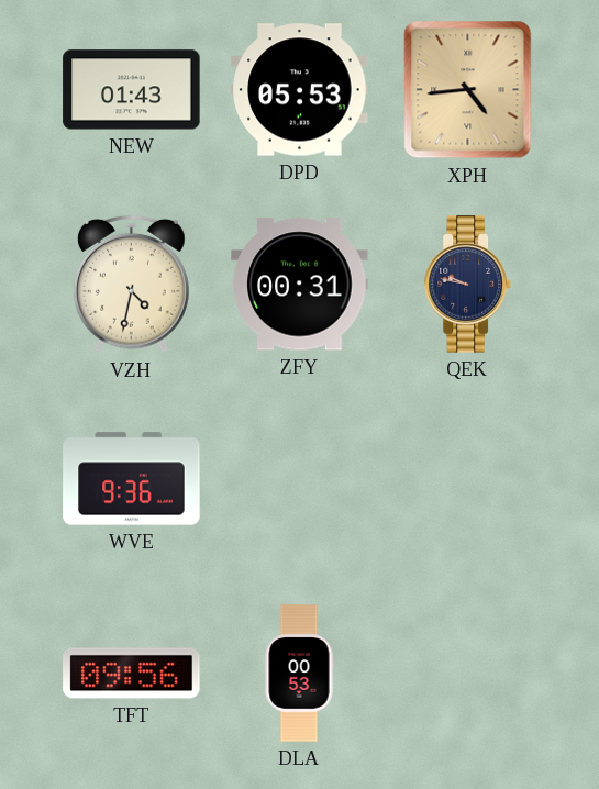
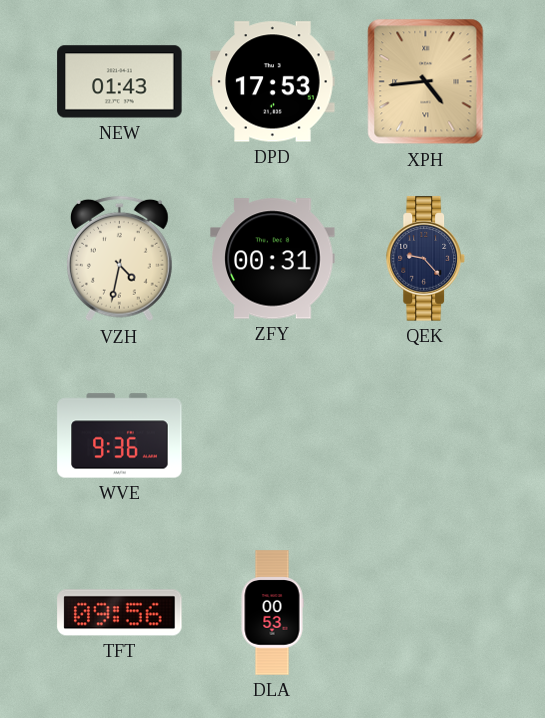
DPD: 05:53 -> 17:53
QEK: 9:47 -> 9:23
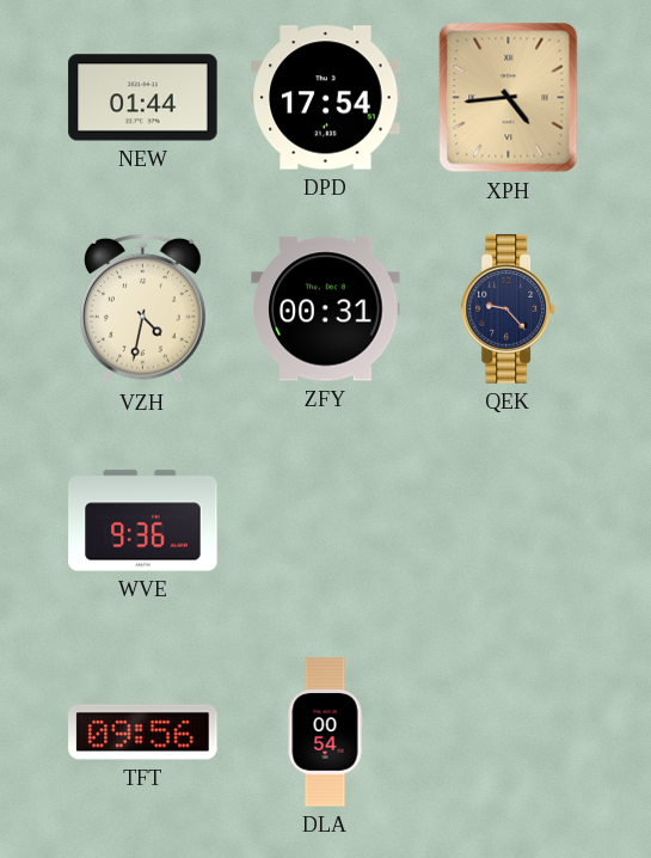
NEW: 01:43 -> 01:44
DPD: 17:53 -> 17:54
DLA: 00:53 -> 00:54
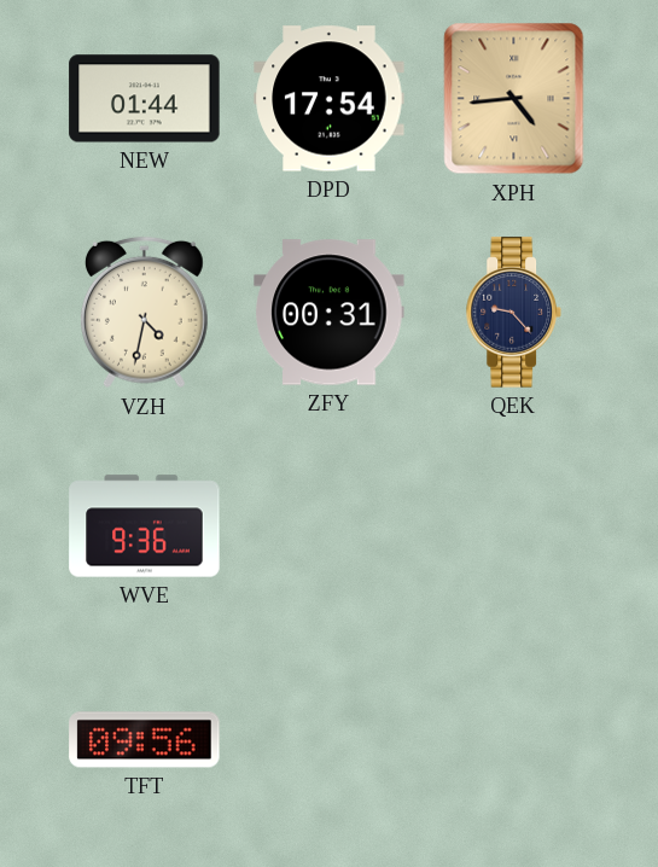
DLA: 00:54 -> none
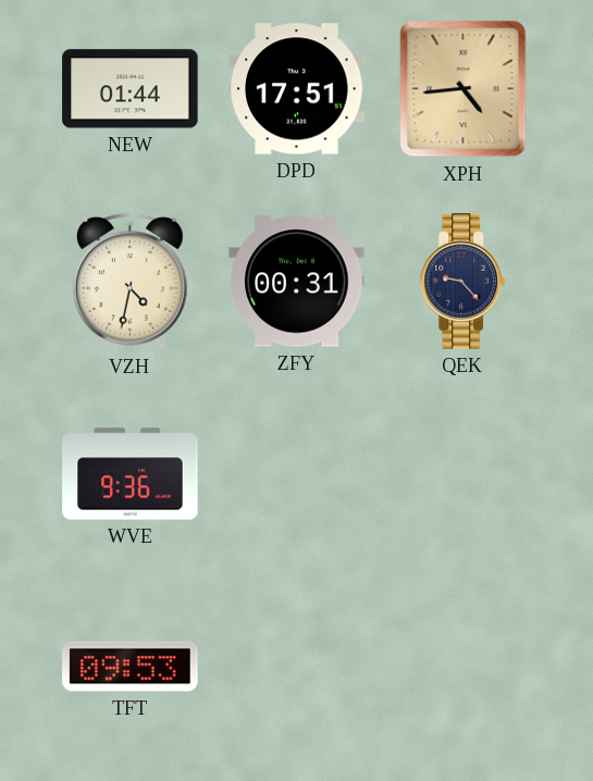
DPD: 17:54 -> 17:51
TFT: 09:56 -> 09:53
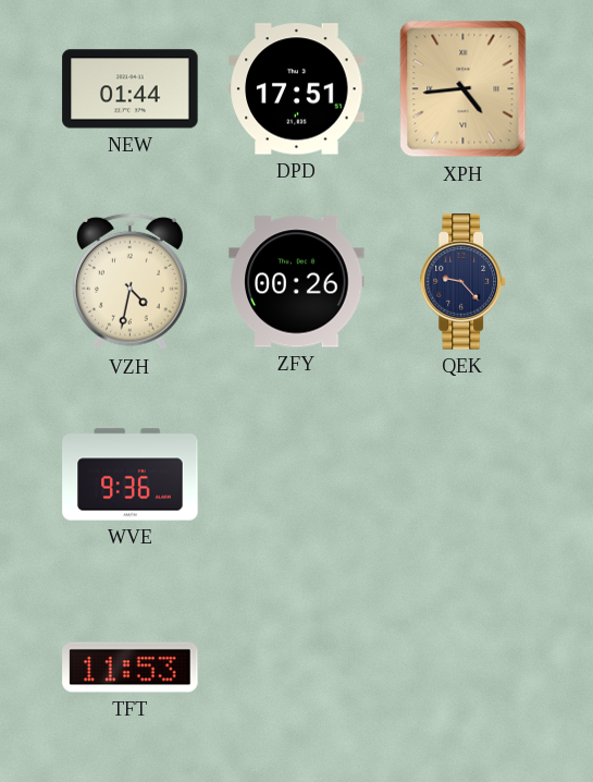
ZFY: 00:31 -> 00:26
TFT: 09:53 -> 11:53
